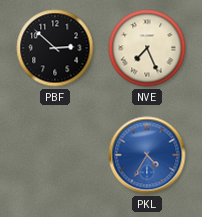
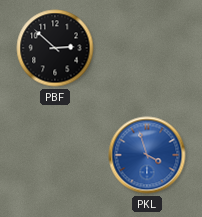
NVE: 7:26 -> none
PKL: 4:35 -> 3:57
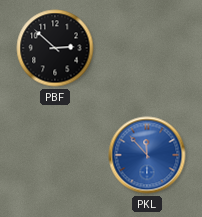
PKL: 3:57 -> 11:53
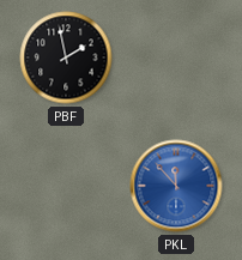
PBF: 2:52 -> 1:58
